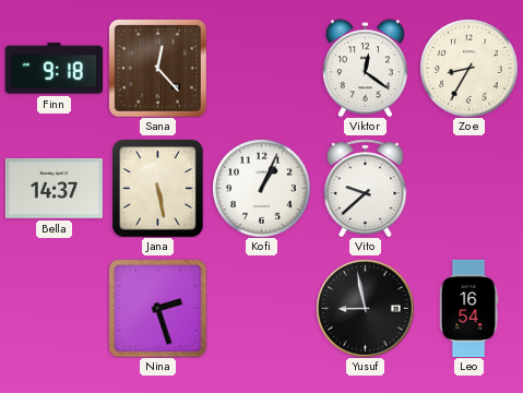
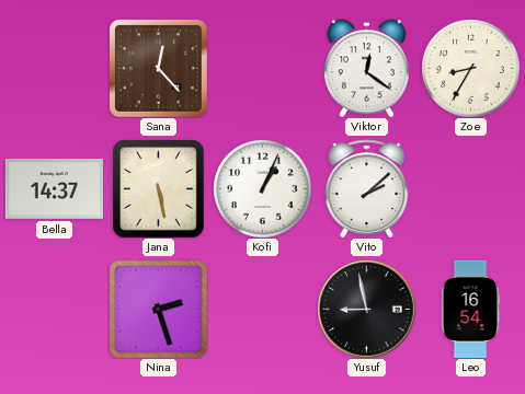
Finn: 9:18 -> none
Vito: 9:38 -> 2:08
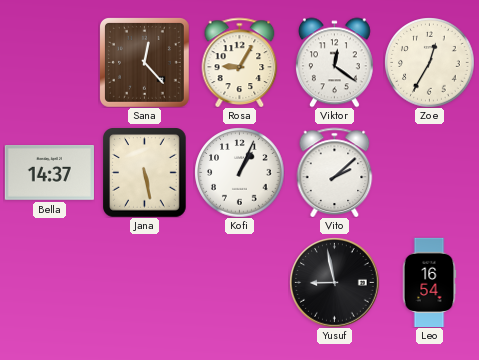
Rosa: none -> 9:05
Zoe: 8:35 -> 12:35
Nina: 2:27 -> none
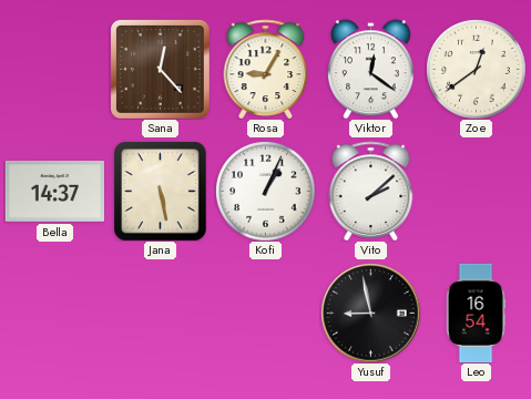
Zoe: 12:35 -> 12:39
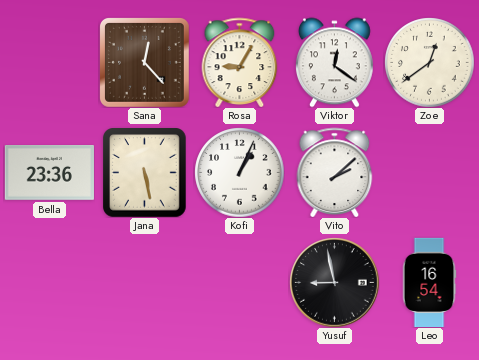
Bella: 14:37 -> 23:36
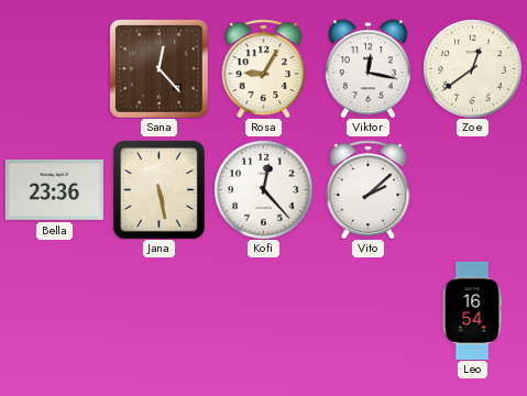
Viktor: 12:21 -> 12:17
Kofi: 1:04 -> 12:23
Yusuf: 8:58 -> none
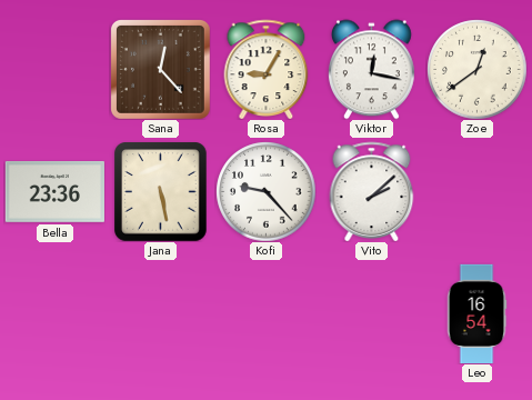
Kofi: 12:23 -> 9:23
